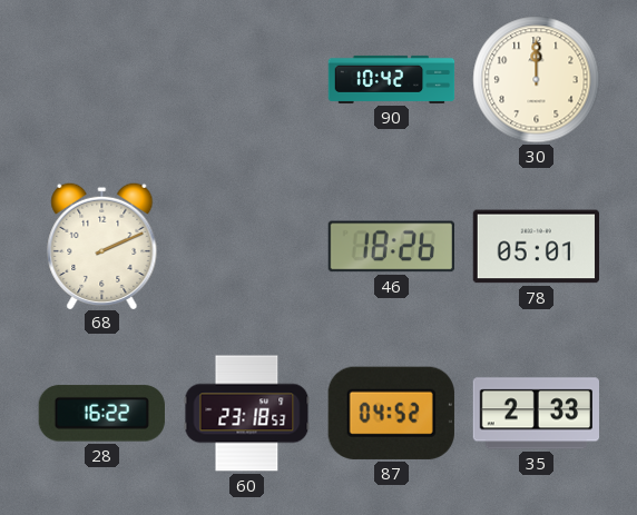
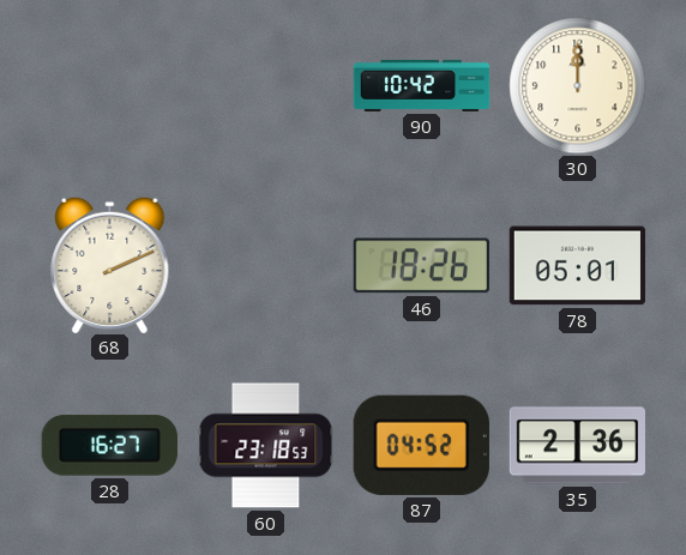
28: 16:22 -> 16:27
35: 2:33 -> 2:36
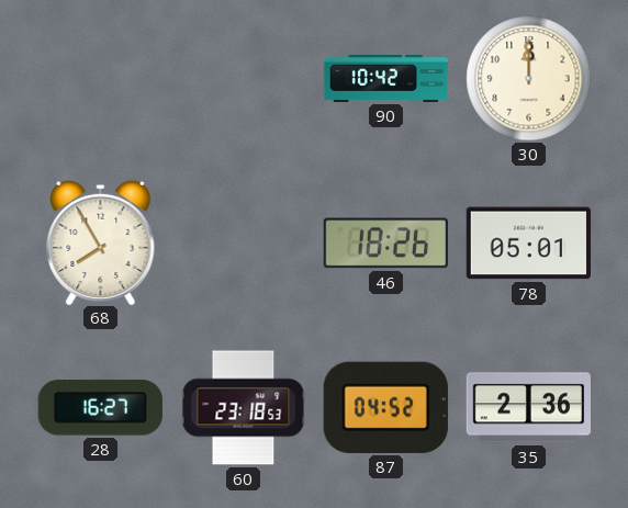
68: 2:11 -> 7:55
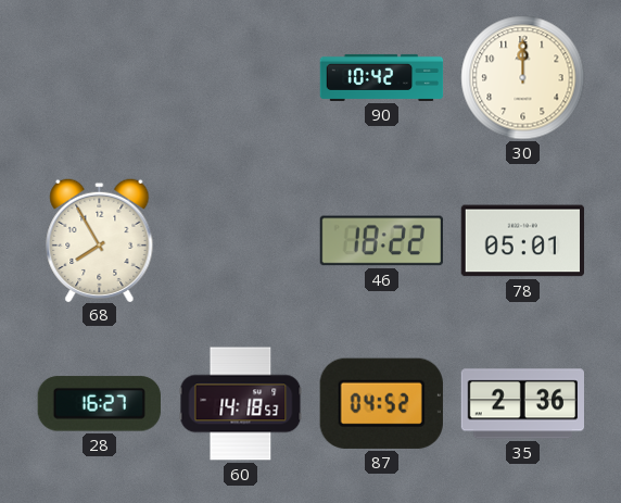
46: 18:26 -> 18:22
60: 23:18 -> 14:18
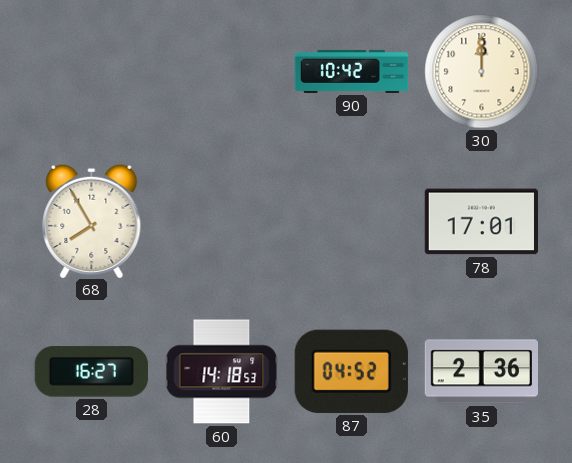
46: 18:22 -> none
78: 05:01 -> 17:01
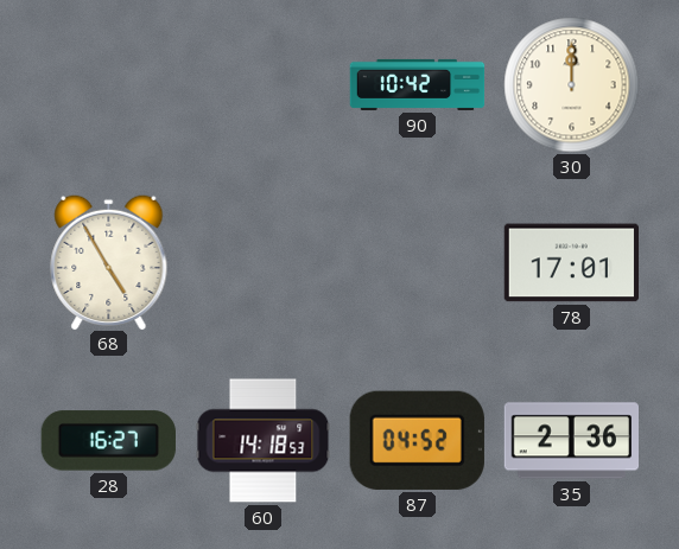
68: 7:55 -> 4:55
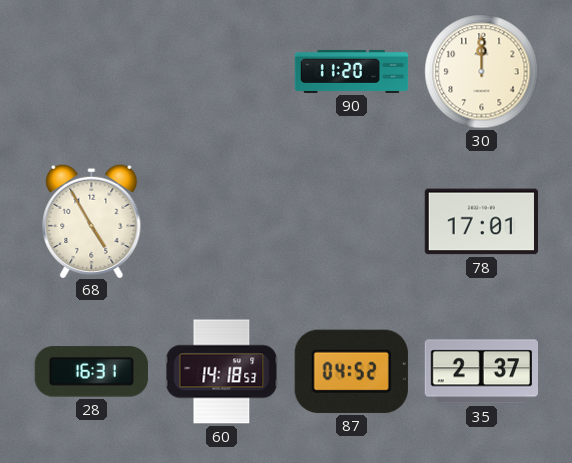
90: 10:42 -> 11:20
28: 16:27 -> 16:31
35: 2:36 -> 2:37
